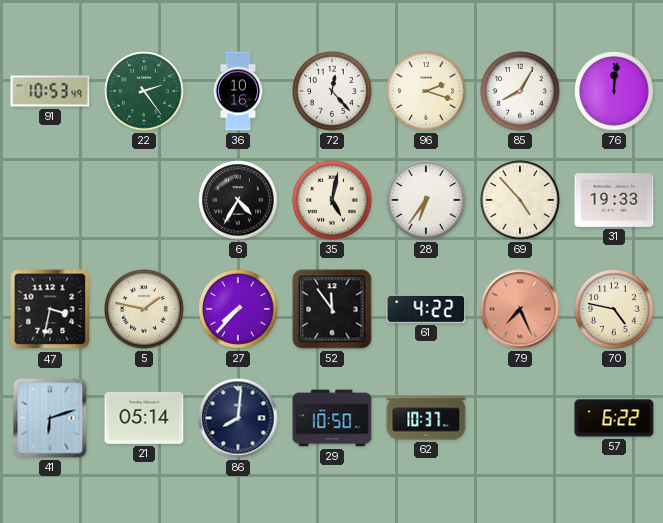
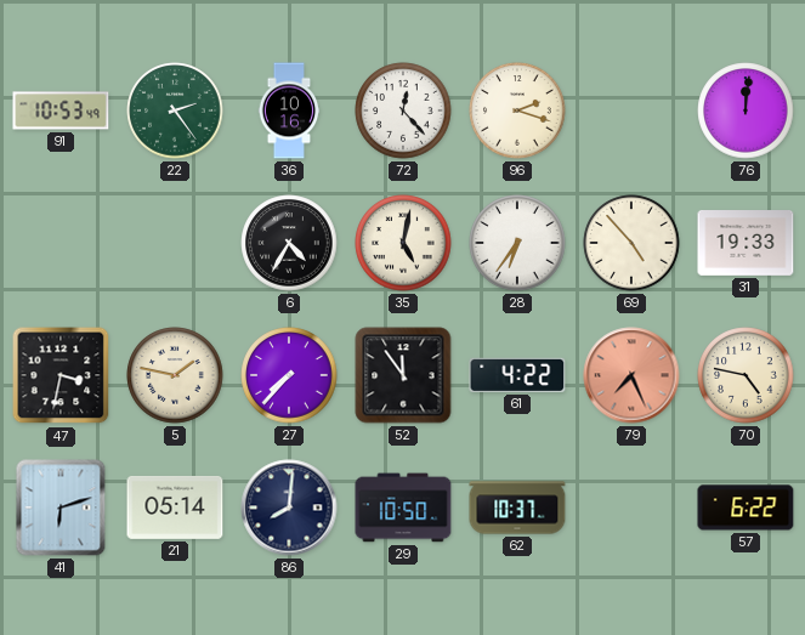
85: 8:05 -> none
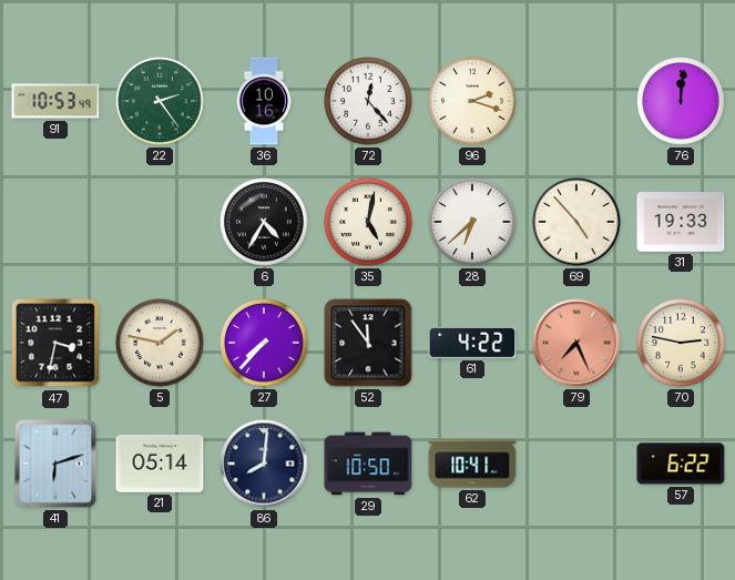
28: 6:36 -> 6:38
70: 4:47 -> 2:47
62: 10:37 -> 10:41
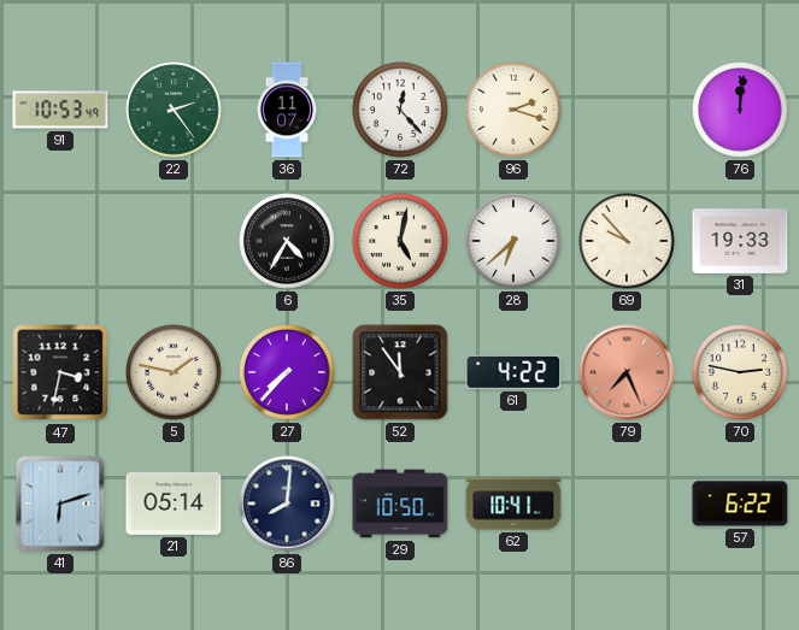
36: 10:16 -> 11:07
69: 4:53 -> 9:53
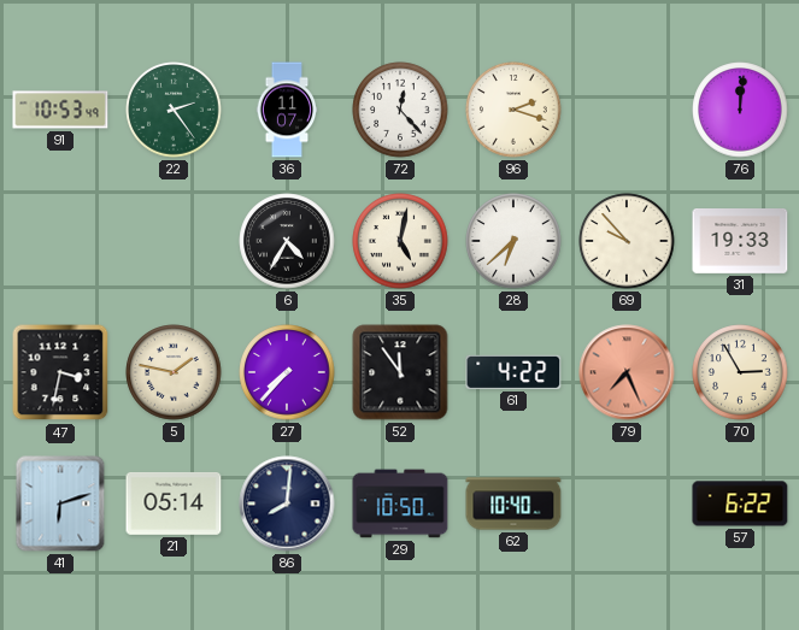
70: 2:47 -> 2:55
62: 10:41 -> 10:40
